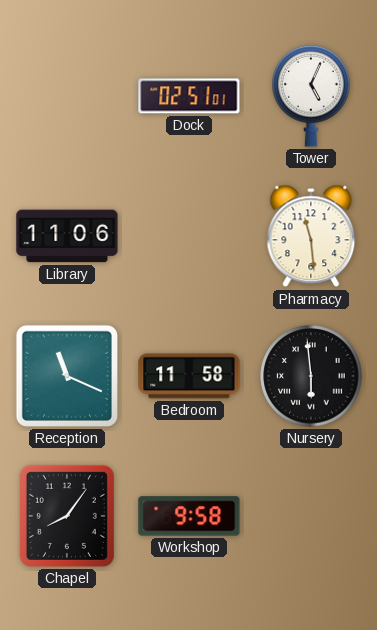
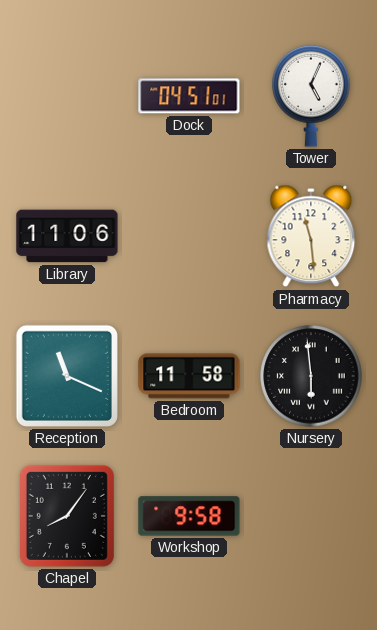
Dock: 02:51 -> 04:51
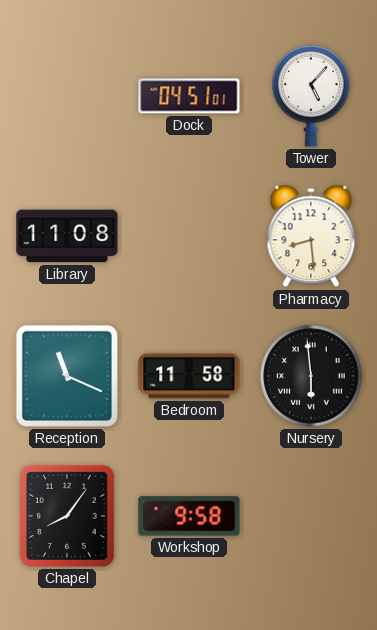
Tower: 5:04 -> 5:07
Library: 11:06 -> 11:08
Pharmacy: 11:29 -> 8:29
